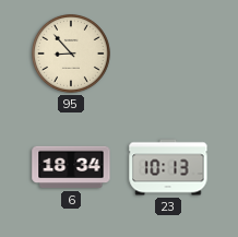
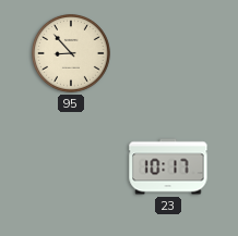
6: 18:34 -> none
23: 10:13 -> 10:17
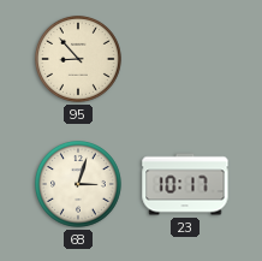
68: none -> 3:03
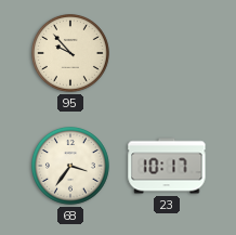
95: 8:53 -> 9:53
68: 3:03 -> 3:36
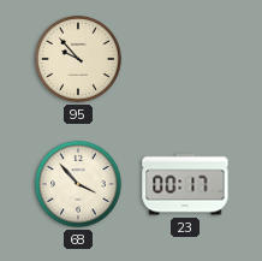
68: 3:36 -> 3:53
23: 10:17 -> 00:17
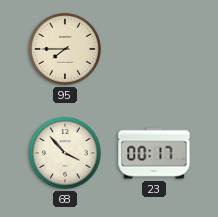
95: 9:53 -> 7:45
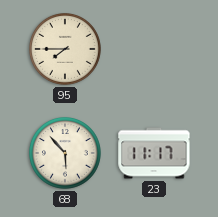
68: 3:53 -> 5:53
23: 00:17 -> 11:17
